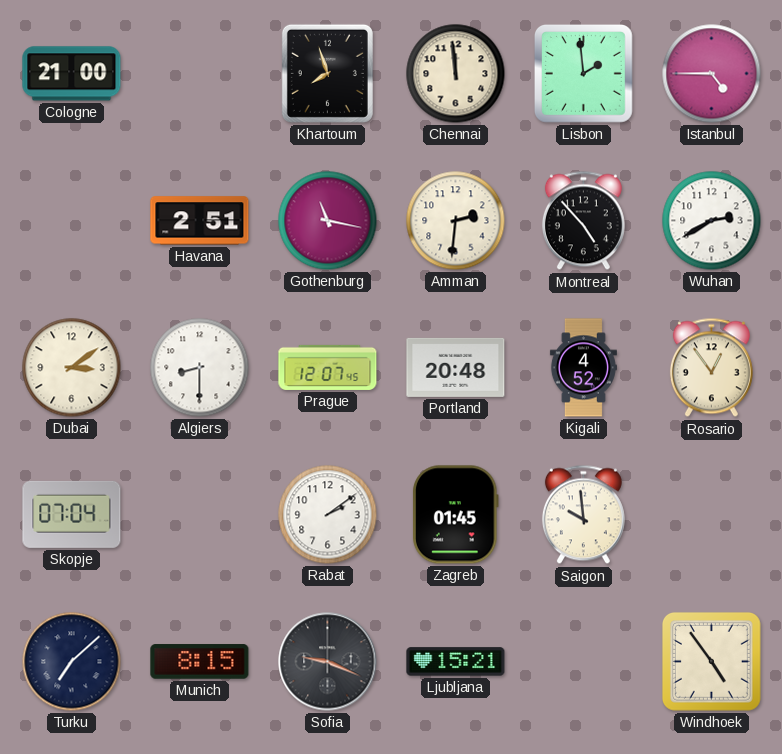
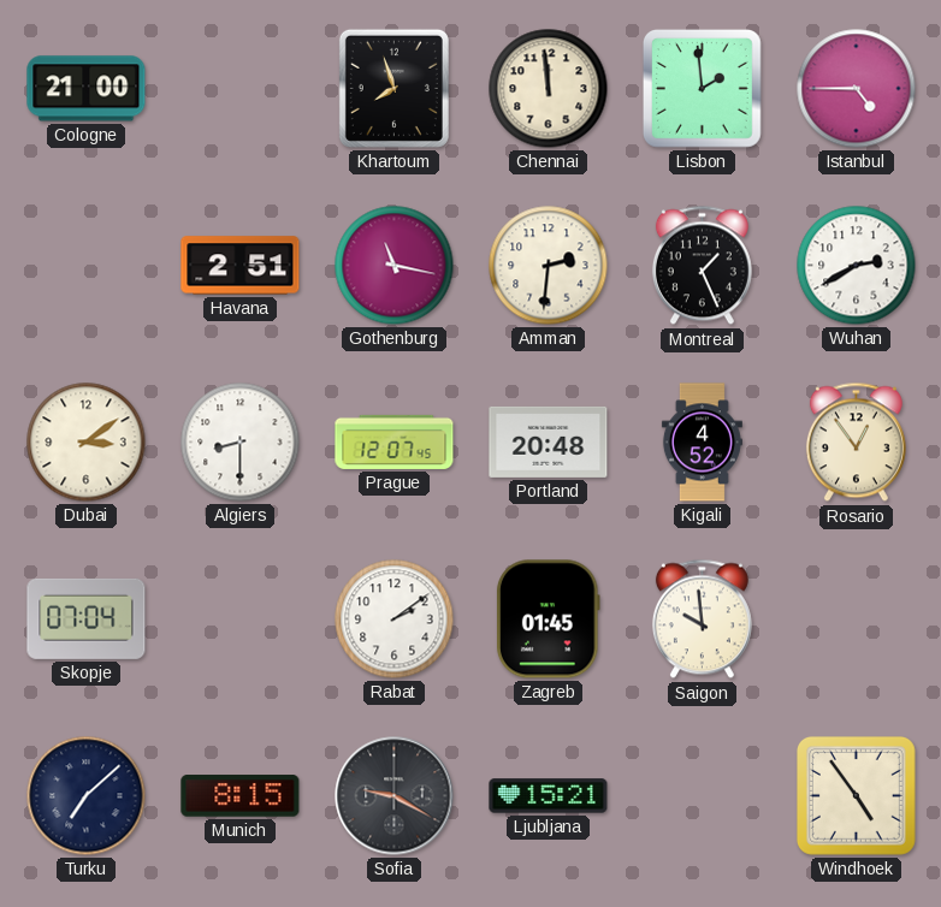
Montreal: 4:53 -> 1:26
Sofia: 9:19 -> 9:20
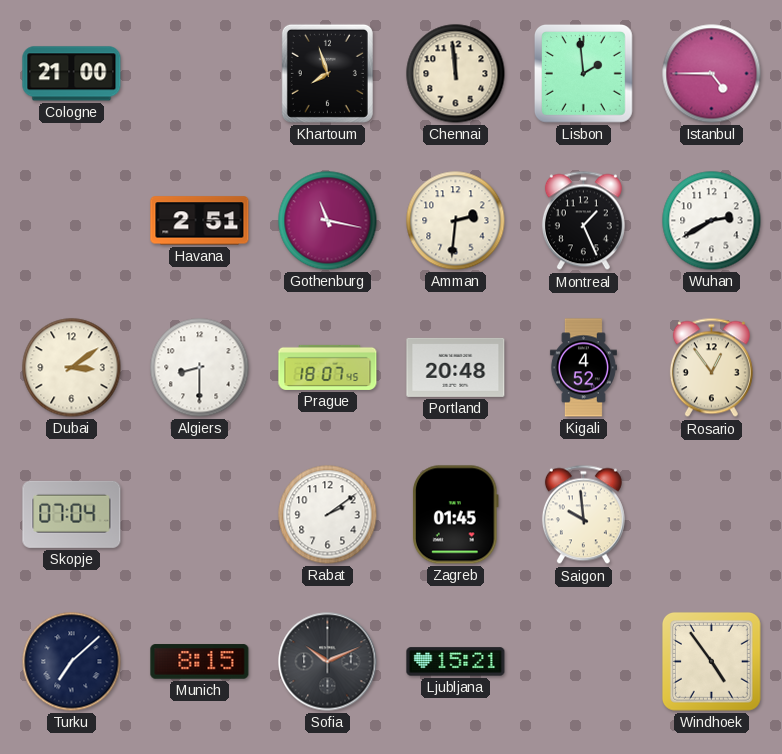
Prague: 12:07 -> 18:07
Sofia: 9:20 -> 10:11
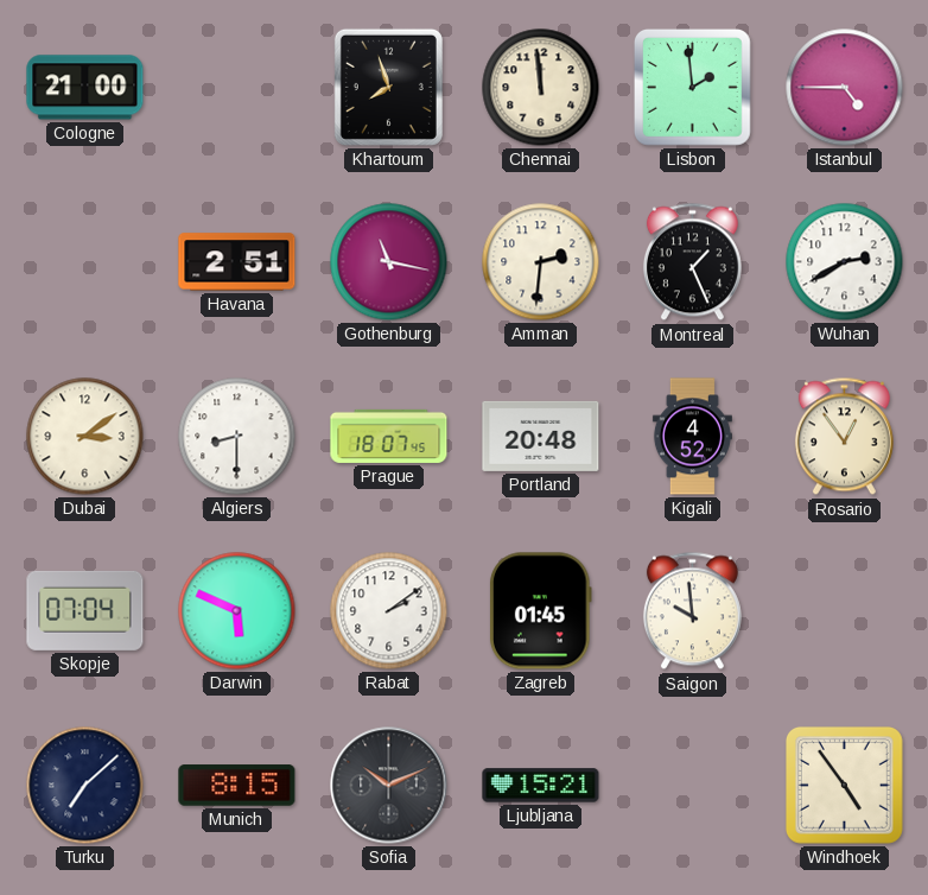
Darwin: none -> 5:49
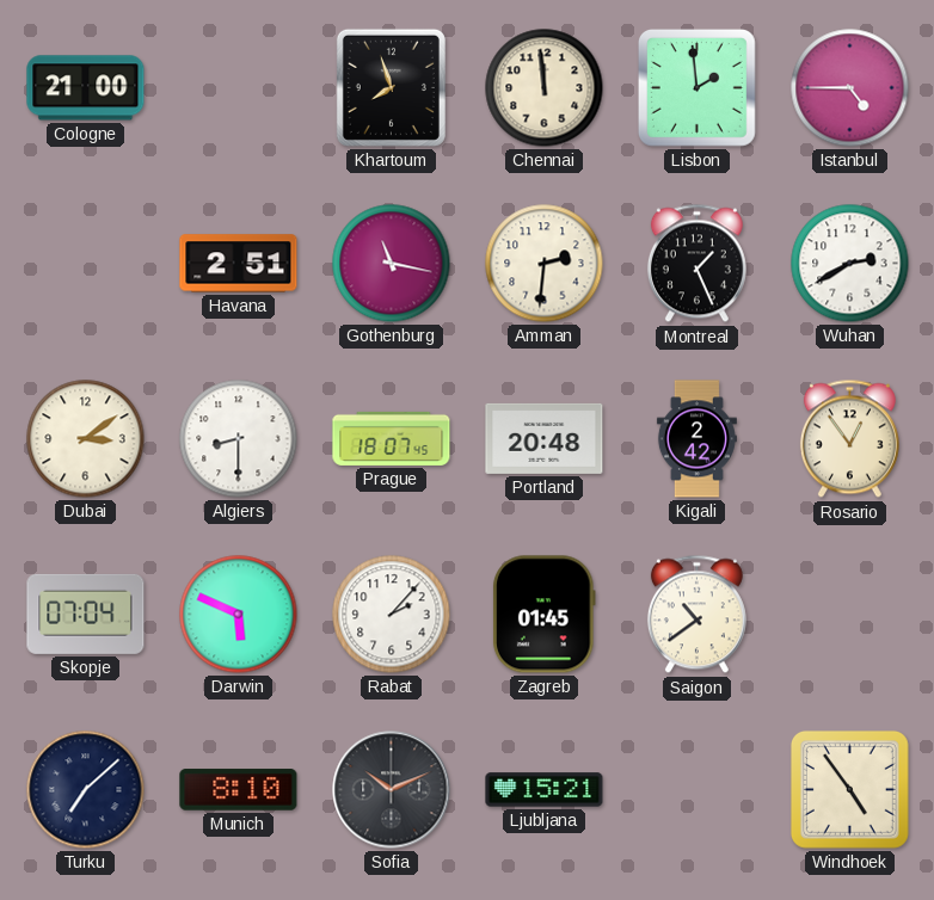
Kigali: 4:52 -> 2:42
Rabat: 2:09 -> 2:07
Saigon: 9:59 -> 10:39
Munich: 8:15 -> 8:10
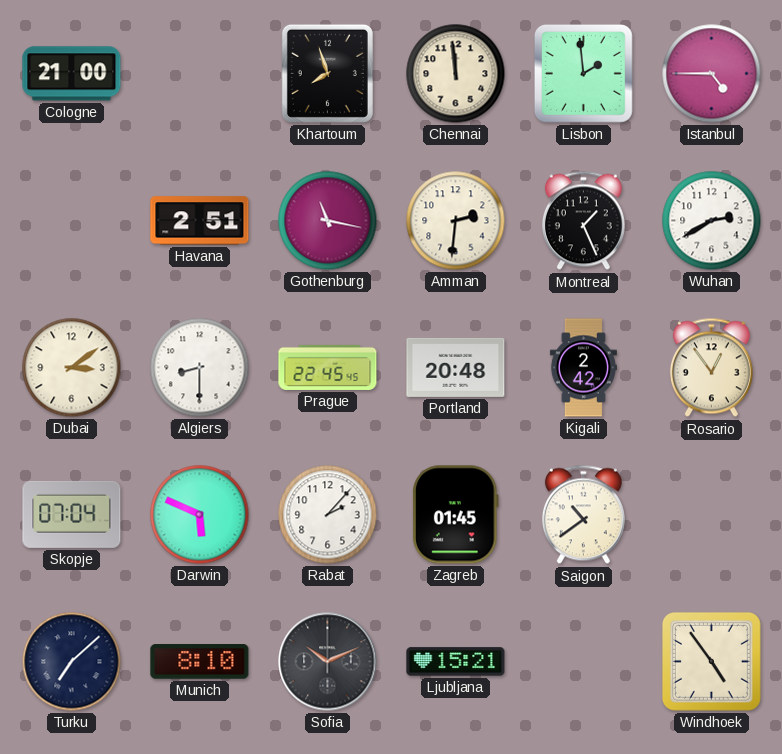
Prague: 18:07 -> 22:45
